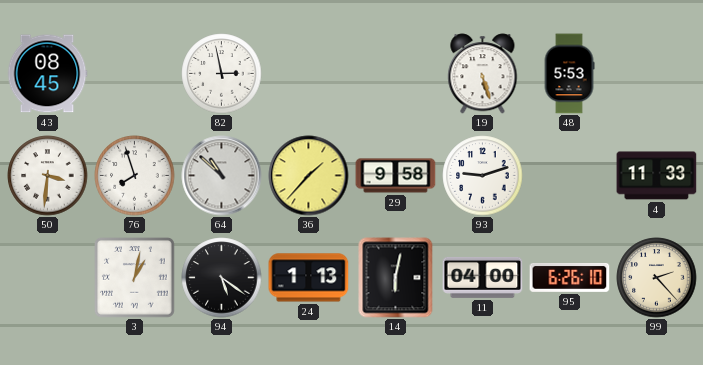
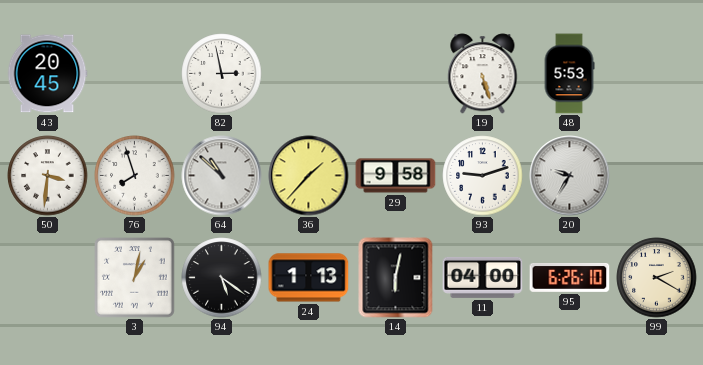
43: 08:45 -> 20:45
20: none -> 9:35
4: 11:33 -> none
99: 2:23 -> 2:20
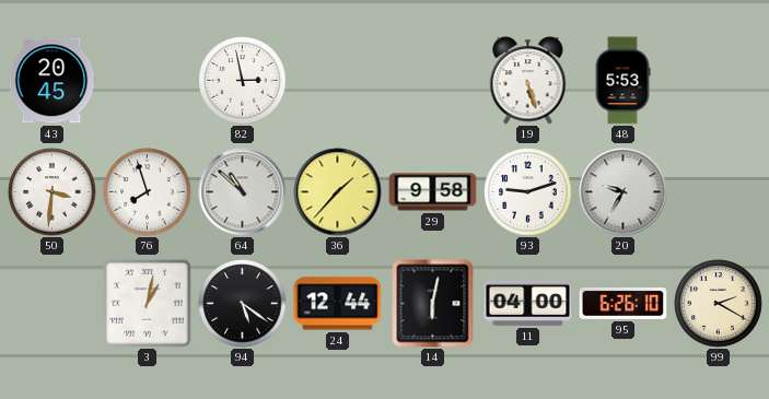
24: 1:13 -> 12:44
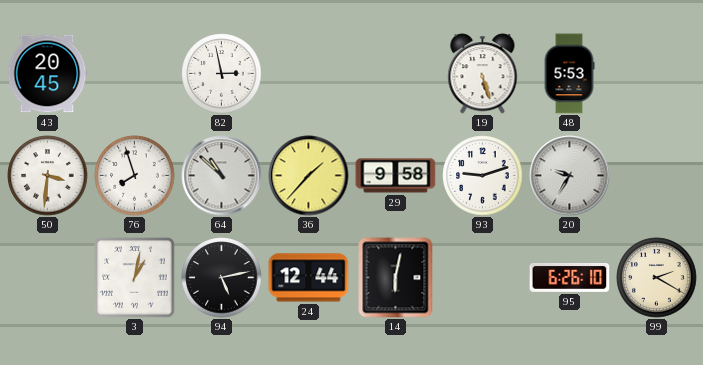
94: 5:21 -> 5:13
11: 04:00 -> none
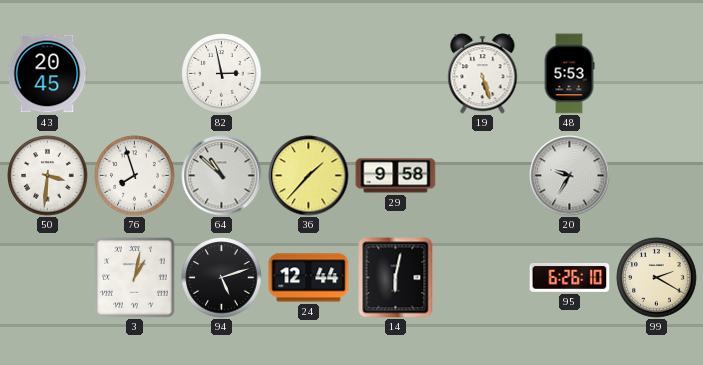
93: 9:12 -> none
94: 5:13 -> 5:12
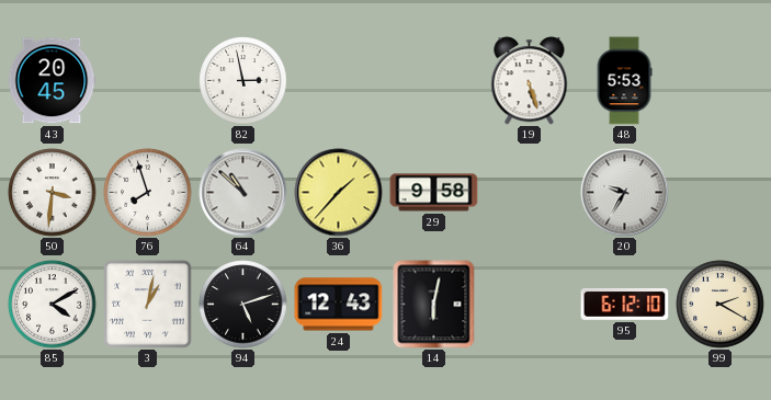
85: none -> 4:10
24: 12:44 -> 12:43
95: 6:26 -> 6:12
